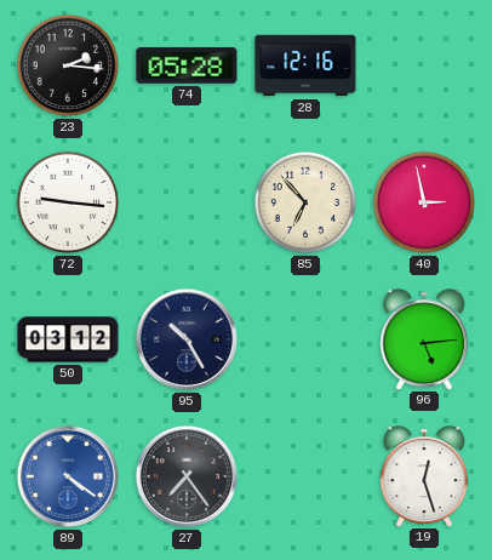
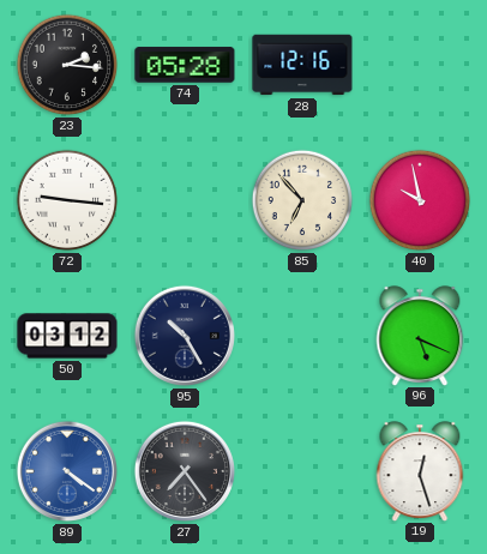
40: 2:58 -> 9:58
96: 5:14 -> 5:19
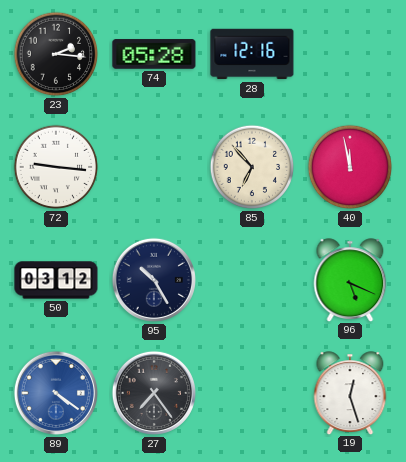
40: 9:58 -> 11:58
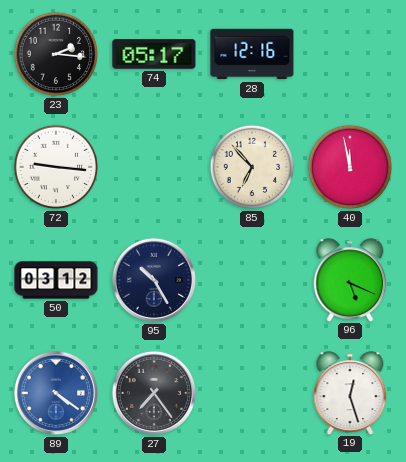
74: 05:28 -> 05:17
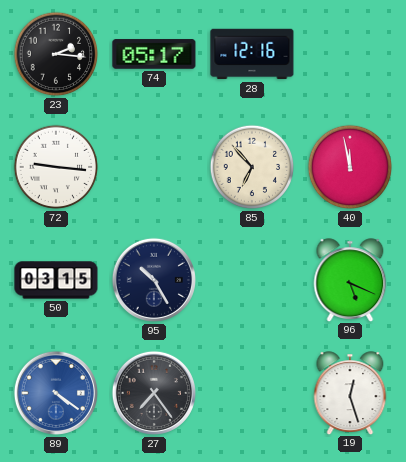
50: 03:12 -> 03:15
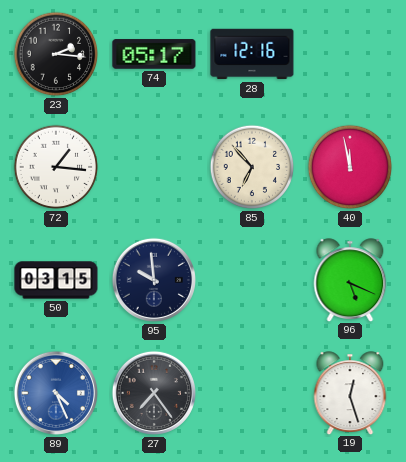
72: 9:16 -> 1:16
95: 10:25 -> 9:59
89: 4:21 -> 4:26
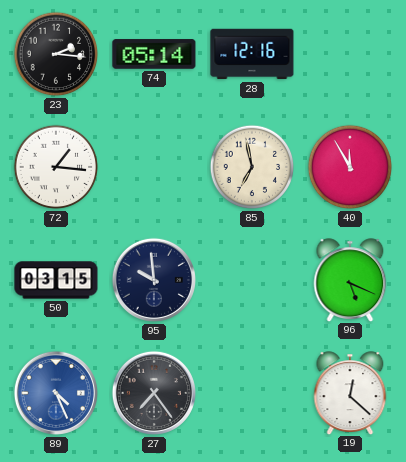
74: 05:17 -> 05:14
85: 6:53 -> 6:58
40: 11:58 -> 11:55
19: 12:27 -> 12:22
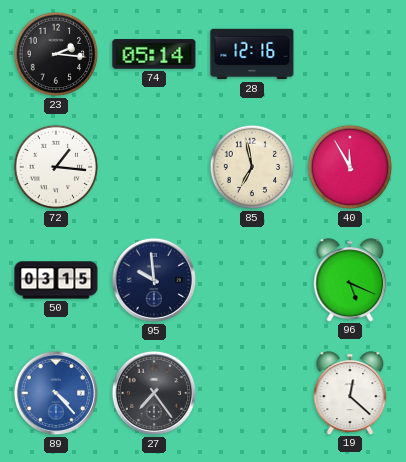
89: 4:26 -> 4:23
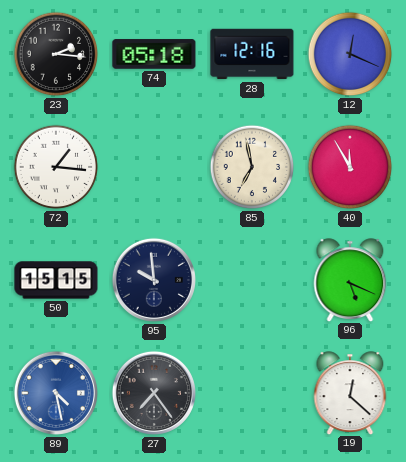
74: 05:14 -> 05:18
12: none -> 12:19
50: 03:15 -> 15:15
89: 4:23 -> 4:28
